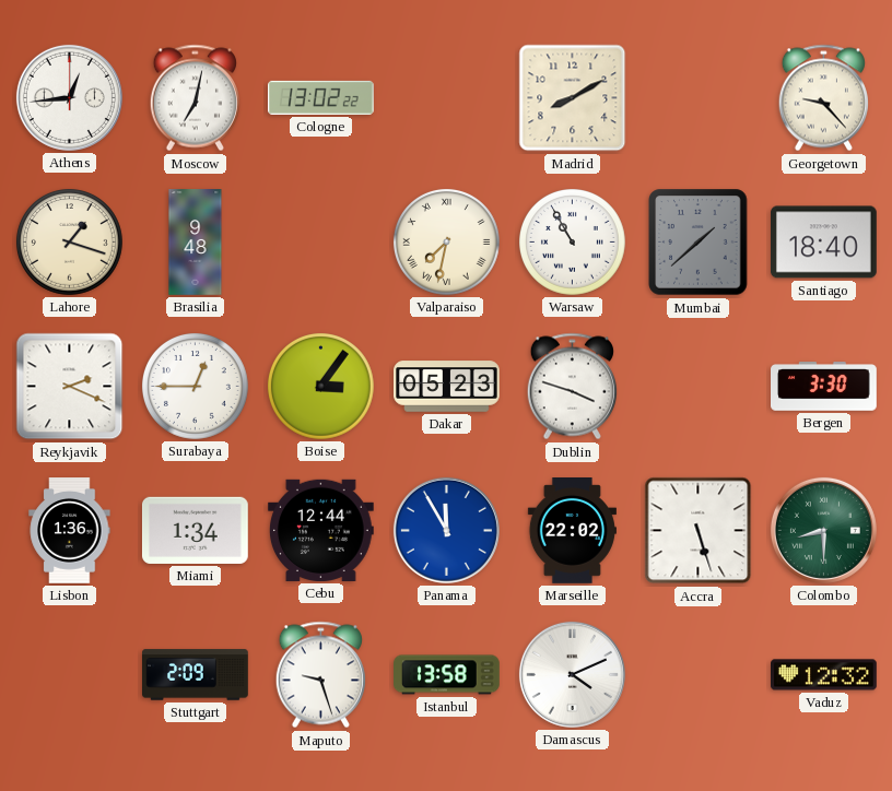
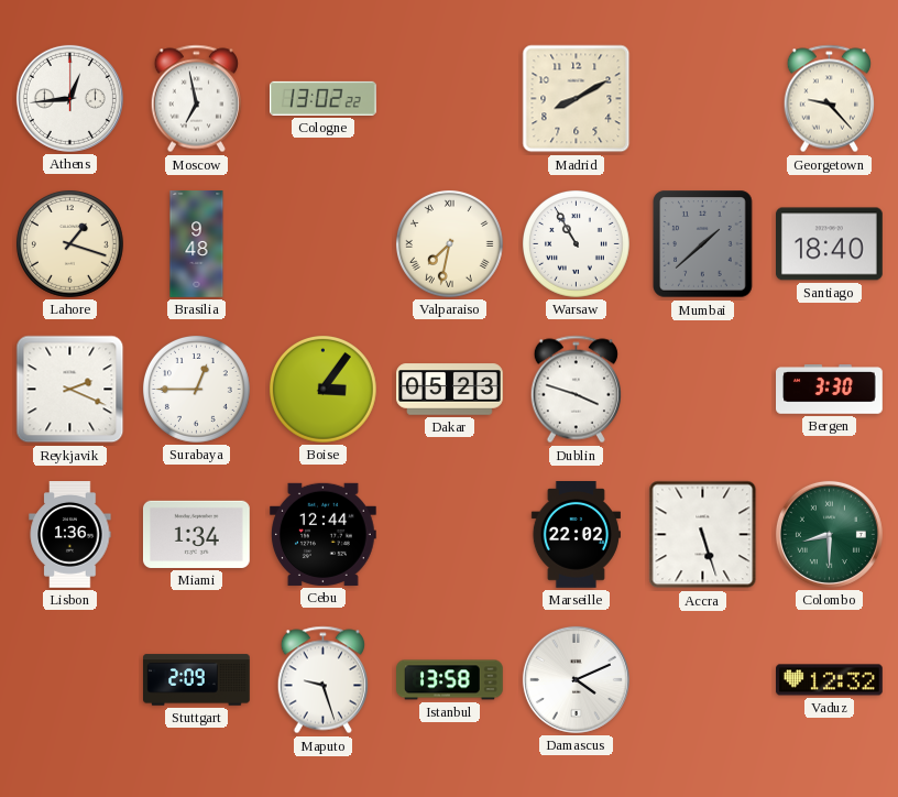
Moscow: 7:02 -> 6:58
Panama: 11:55 -> none
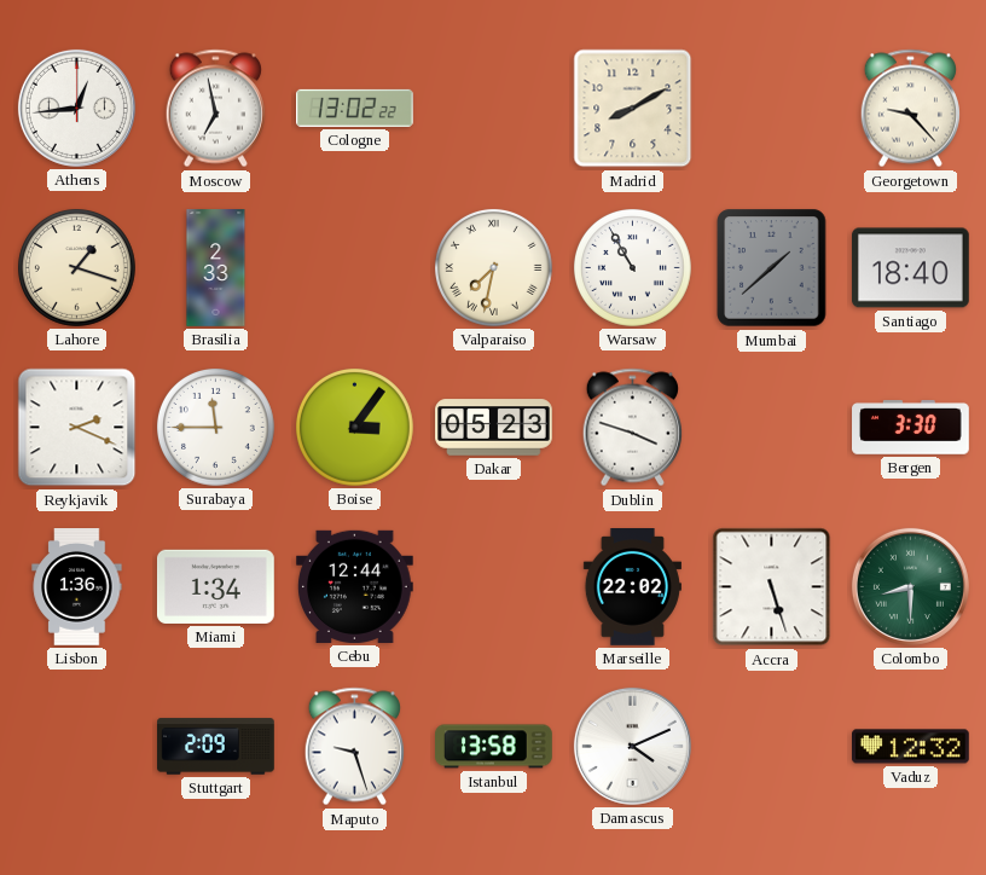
Brasilia: 9:48 -> 2:33
Surabaya: 12:45 -> 11:45
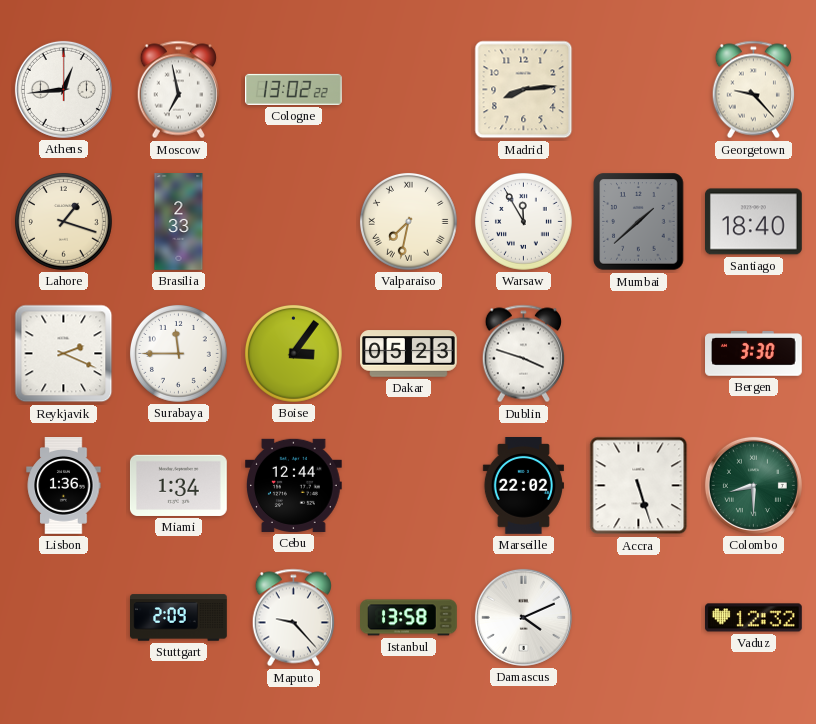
Madrid: 8:10 -> 8:14
Warsaw: 10:55 -> 11:55
Maputo: 9:27 -> 9:23
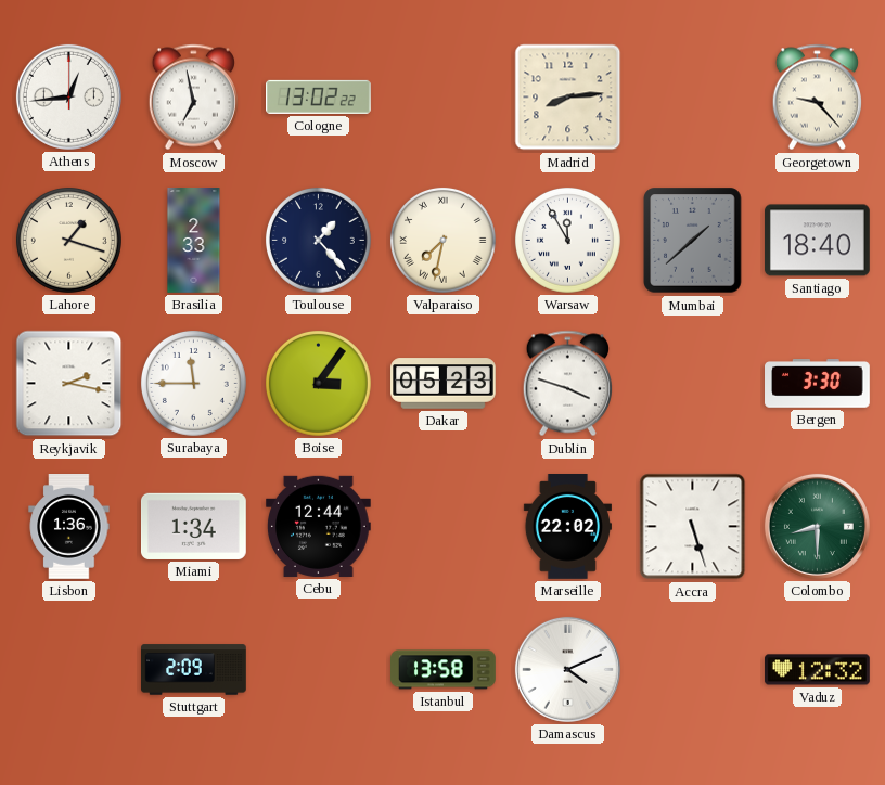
Toulouse: none -> 1:23
Reykjavik: 2:19 -> 2:17
Maputo: 9:23 -> none
